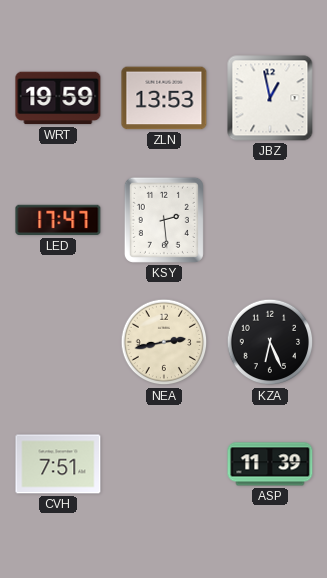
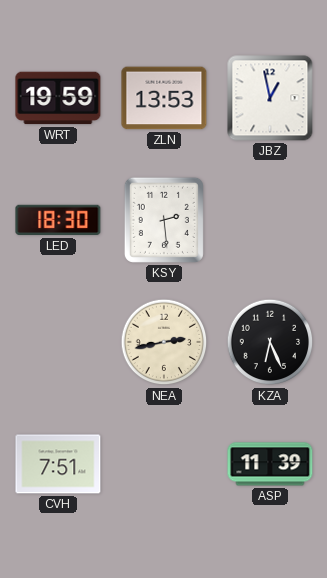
LED: 17:47 -> 18:30
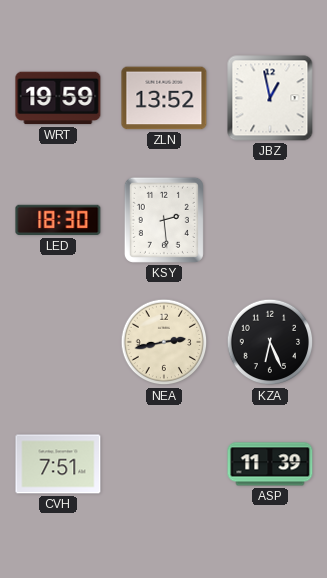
ZLN: 13:53 -> 13:52
